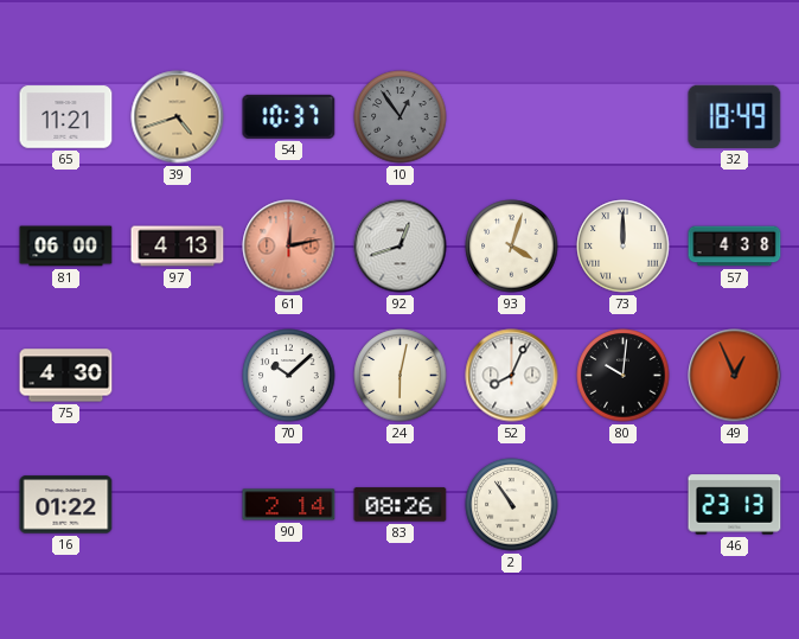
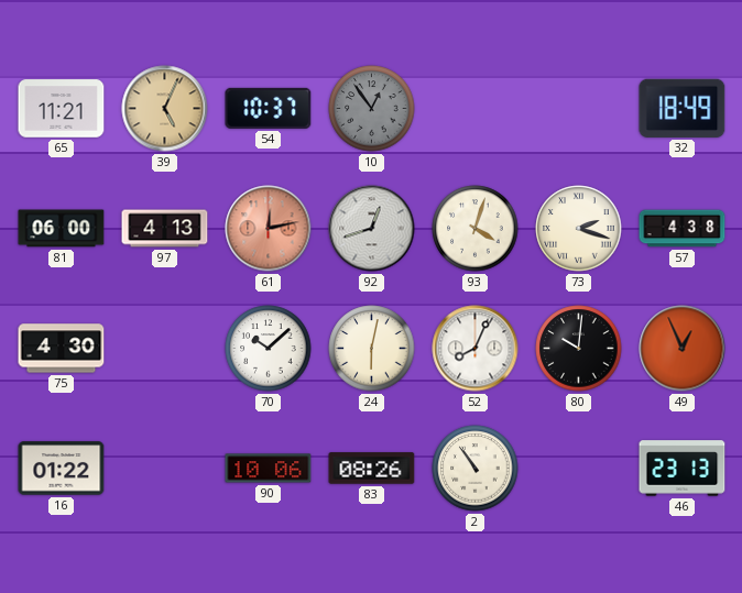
39: 4:42 -> 5:04
73: 12:00 -> 2:18
90: 2:14 -> 10:06
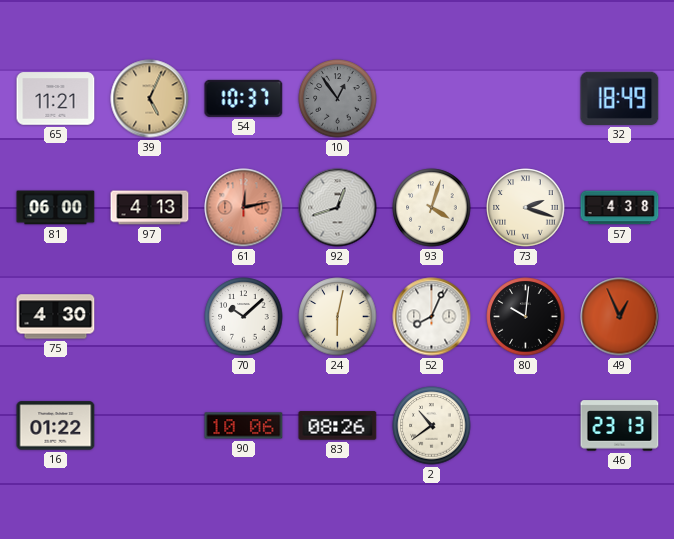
2: 10:54 -> 10:39
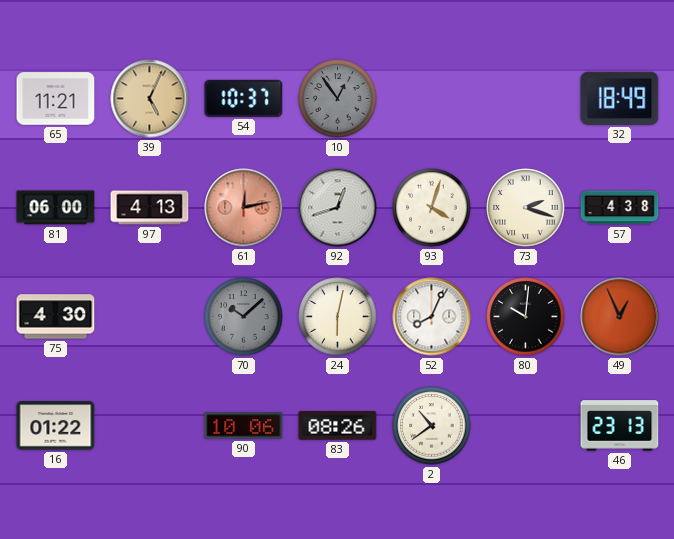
70 dial: white -> grey
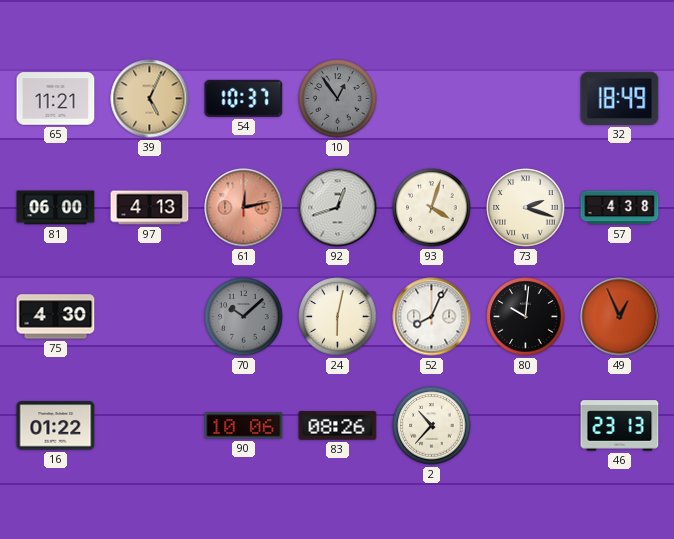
2: 10:39 -> 10:37
